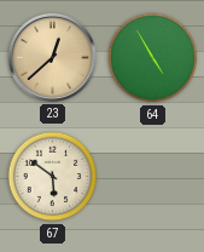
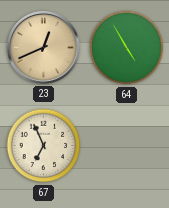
23: 12:38 -> 12:41
67: 5:51 -> 6:56
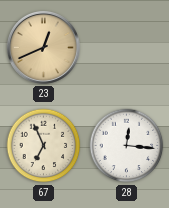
64: 4:55 -> none
28: none -> 12:16
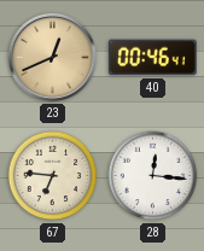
40: none -> 00:46
67: 6:56 -> 6:46
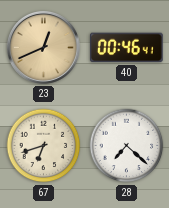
67: 6:46 -> 6:42
28: 12:16 -> 7:22
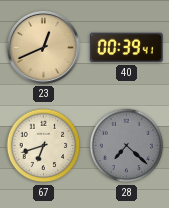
40: 00:46 -> 00:39
28 dial: white -> grey
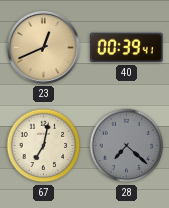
67: 6:42 -> 7:02
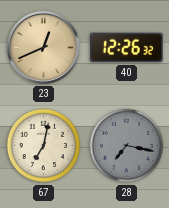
40: 00:39 -> 12:26
28: 7:22 -> 7:17
